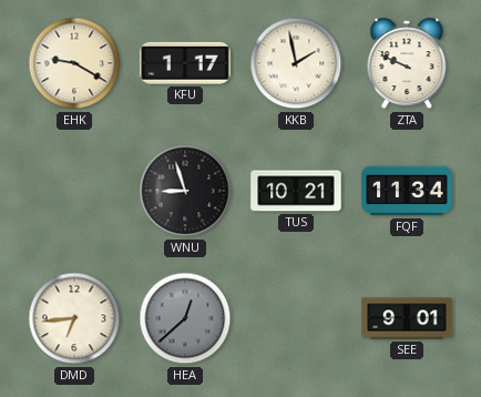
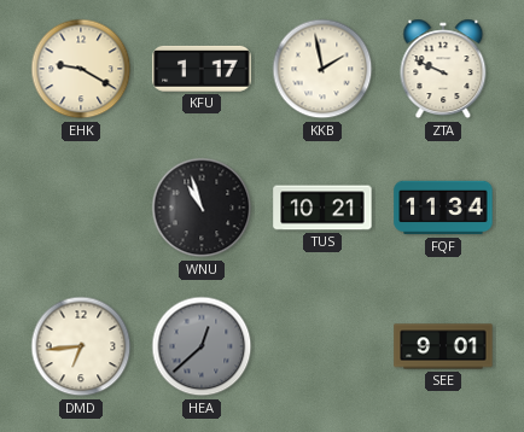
WNU: 8:57 -> 10:57
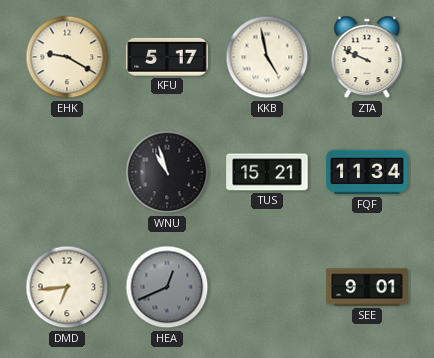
KFU: 1:17 -> 5:17
KKB: 1:58 -> 4:58
TUS: 10:21 -> 15:21
HEA: 12:38 -> 12:41
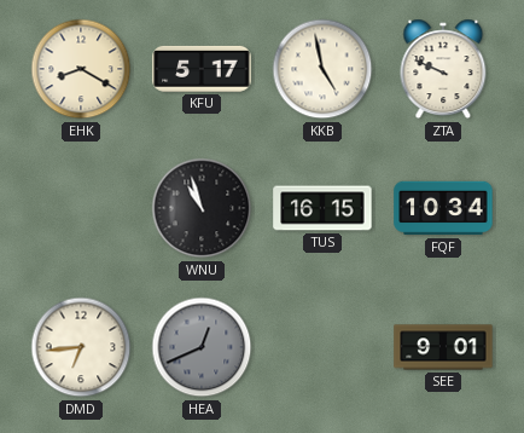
EHK: 9:20 -> 8:20
TUS: 15:21 -> 16:15
FQF: 11:34 -> 10:34
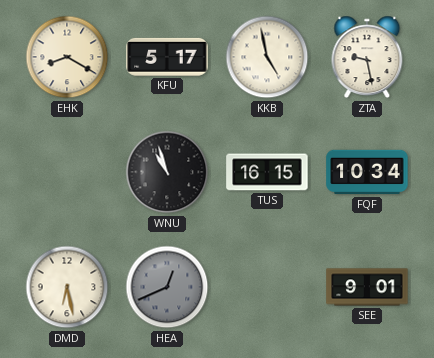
ZTA: 9:49 -> 9:28
DMD: 6:44 -> 6:28
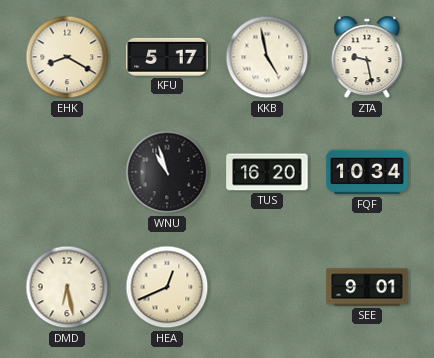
TUS: 16:15 -> 16:20
HEA dial: grey -> cream
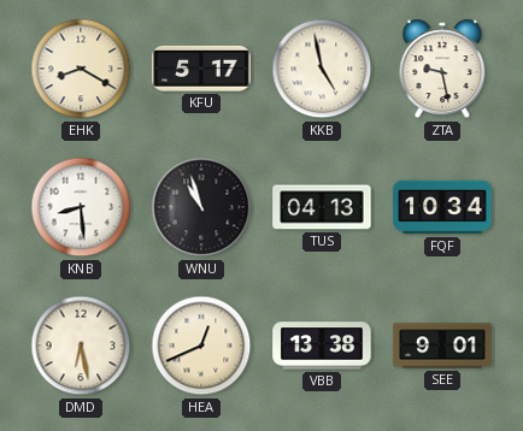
KNB: none -> 8:29
TUS: 16:20 -> 04:13
VBB: none -> 13:38
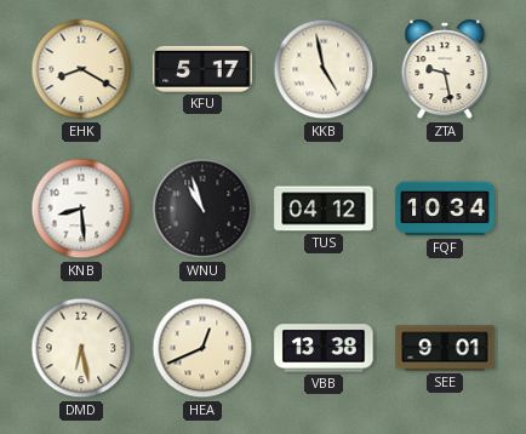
TUS: 04:13 -> 04:12
